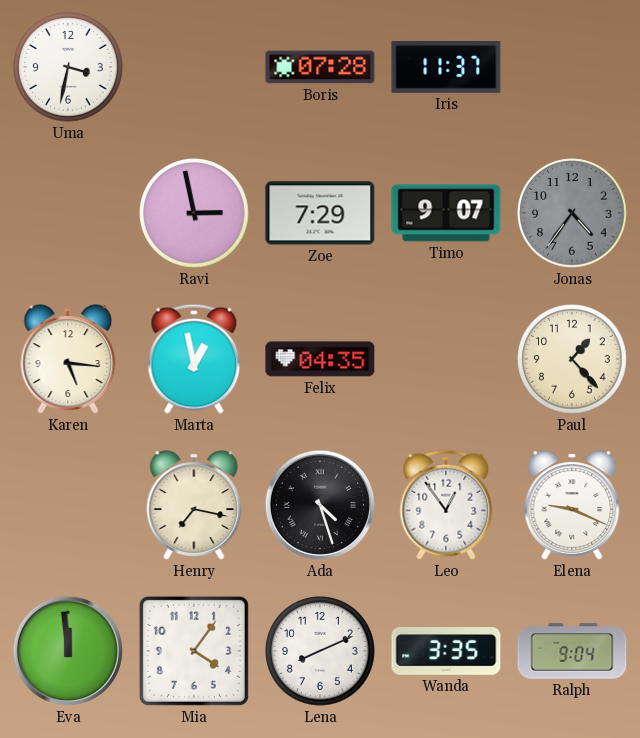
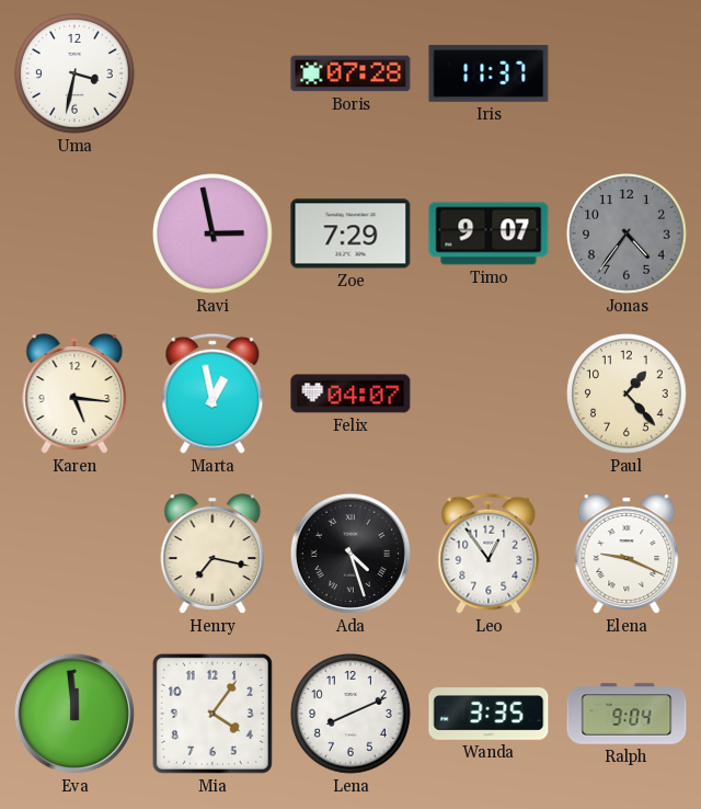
Felix: 04:35 -> 04:07
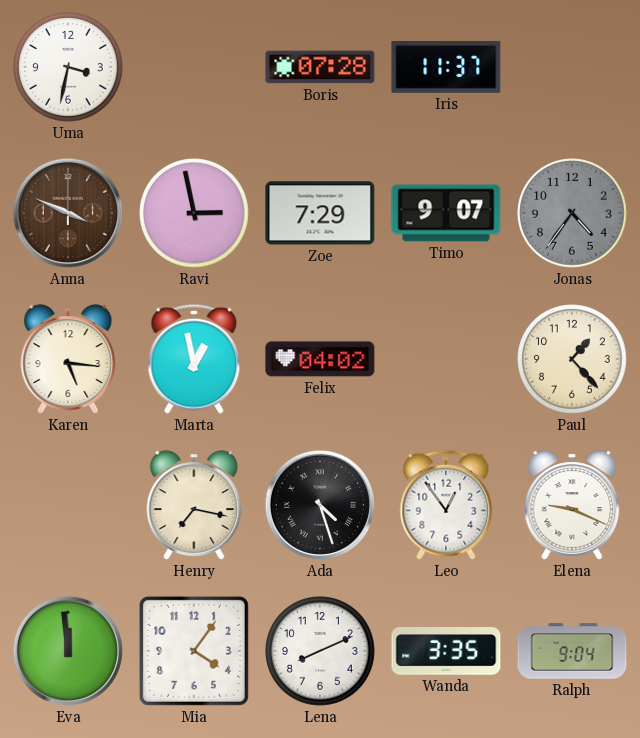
Anna: none -> 3:49
Felix: 04:07 -> 04:02
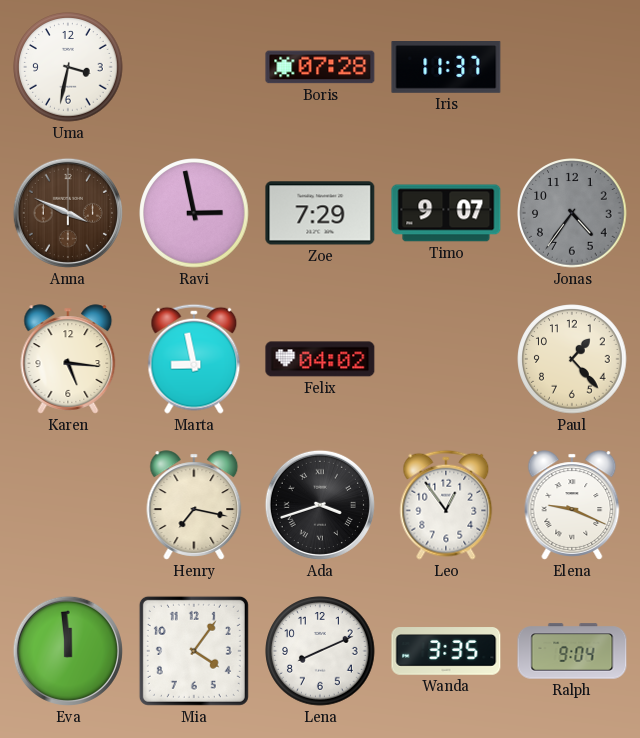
Marta: 12:58 -> 8:58
Ada: 4:27 -> 3:42
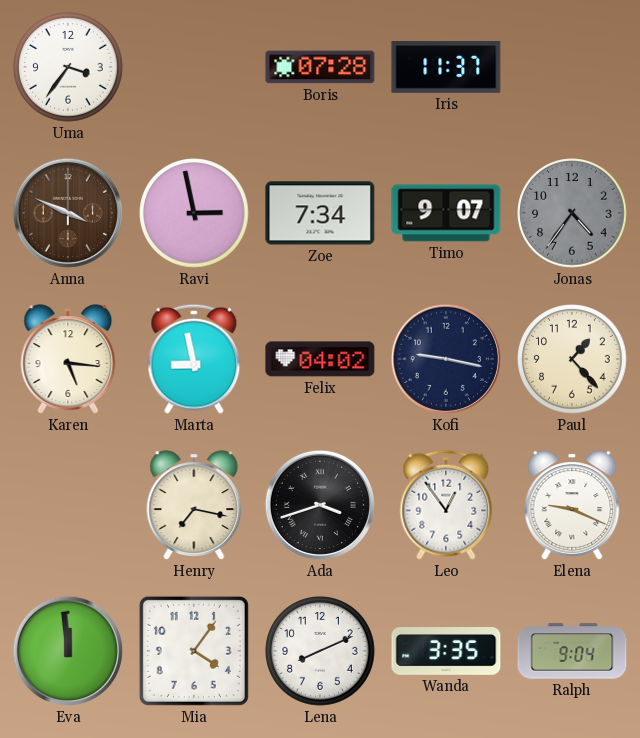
Uma: 3:32 -> 3:36
Zoe: 7:29 -> 7:34
Kofi: none -> 9:17
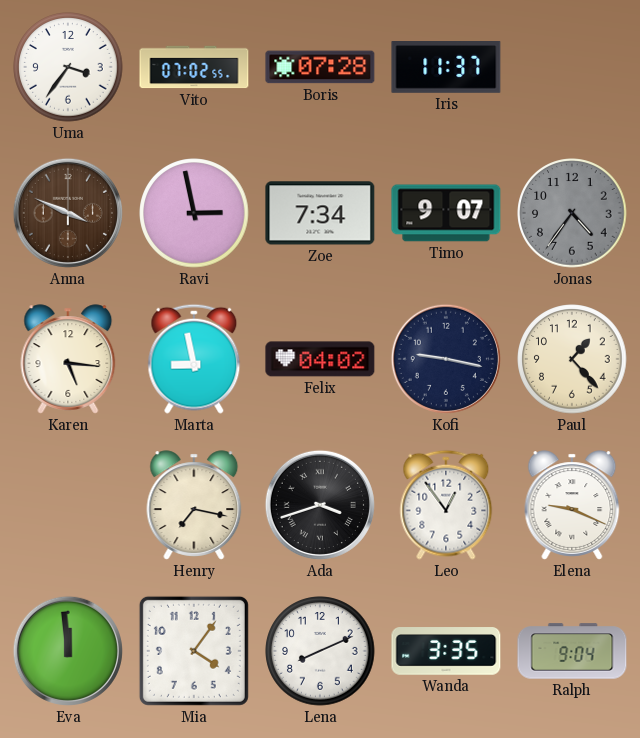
Vito: none -> 07:02
